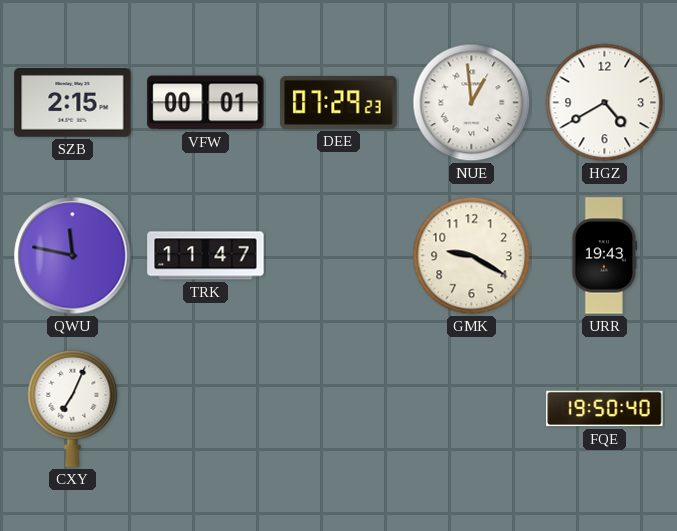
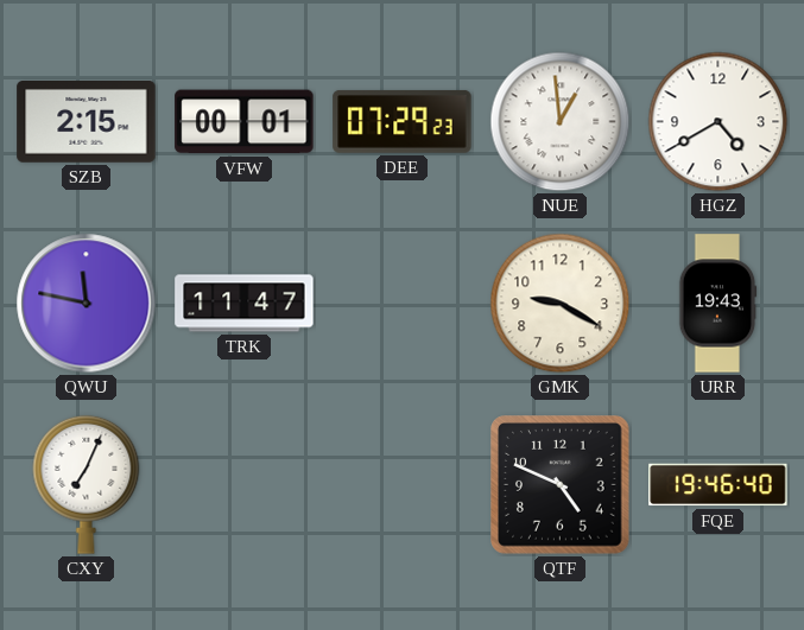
QTF: none -> 4:49
FQE: 19:50 -> 19:46
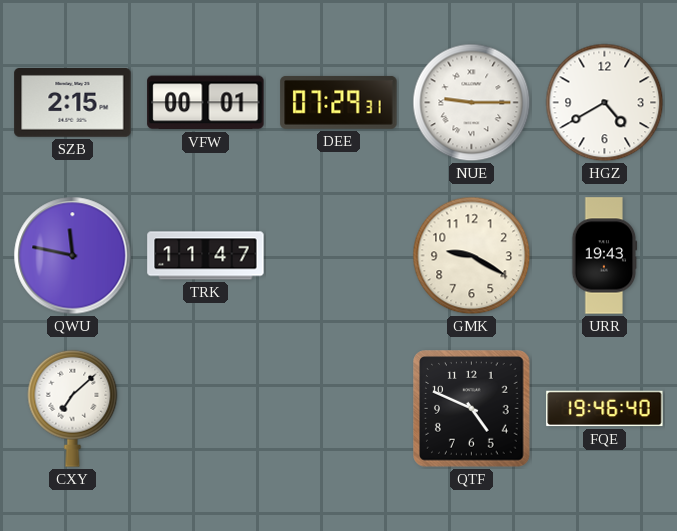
DEE: 07:29:23 -> 07:29:31
NUE: 12:59 -> 9:15
CXY: 7:04 -> 7:08
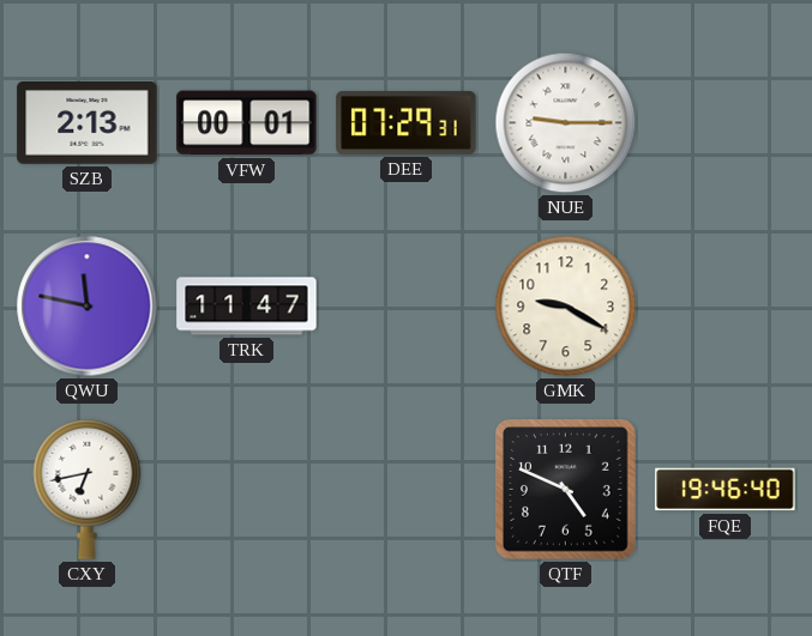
SZB: 2:15 -> 2:13
HGZ: 4:40 -> none
URR: 19:43 -> none
CXY: 7:08 -> 6:43
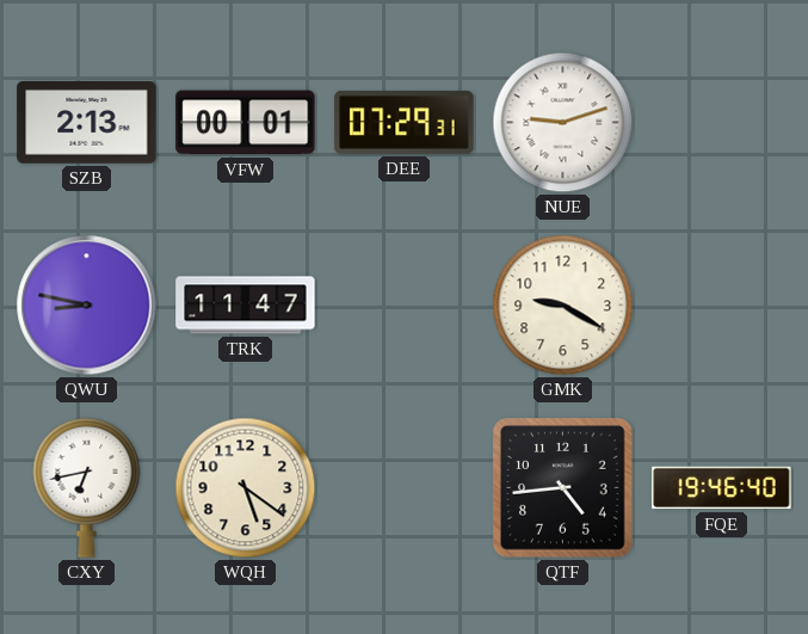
NUE: 9:15 -> 9:12
QWU: 11:47 -> 8:47
WQH: none -> 5:21
QTF: 4:49 -> 4:44
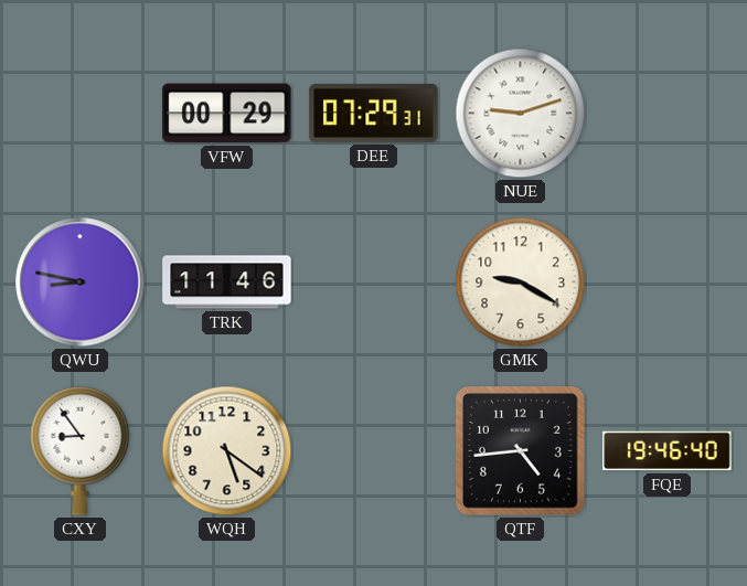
SZB: 2:13 -> none
VFW: 00:01 -> 00:29
TRK: 11:47 -> 11:46
CXY: 6:43 -> 8:54
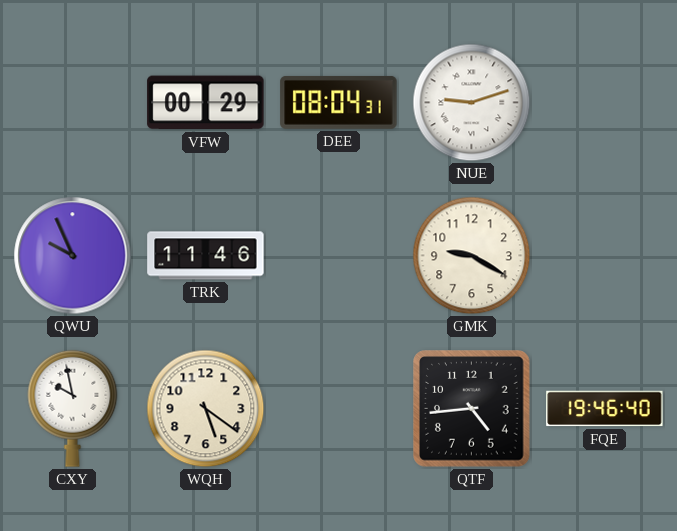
DEE: 07:29 -> 08:04
QWU: 8:47 -> 9:56
CXY: 8:54 -> 9:58
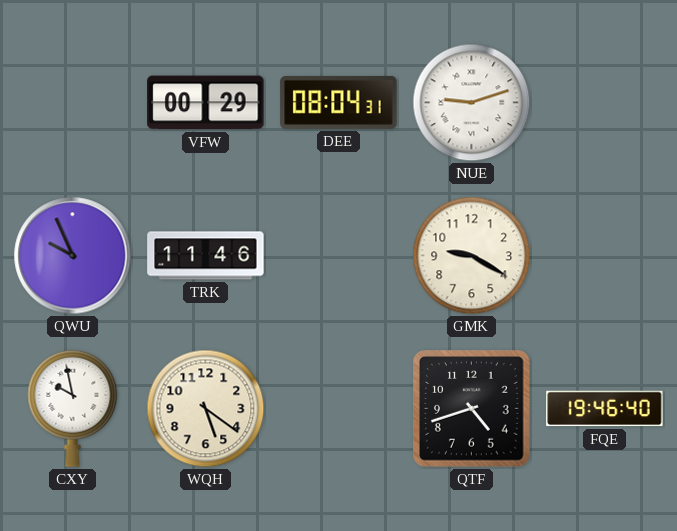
QTF: 4:44 -> 4:42
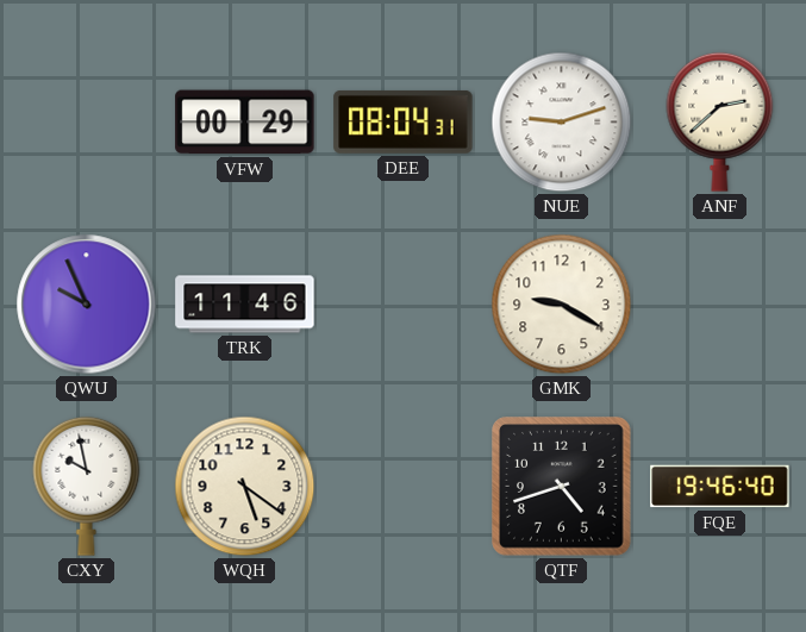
ANF: none -> 2:38
